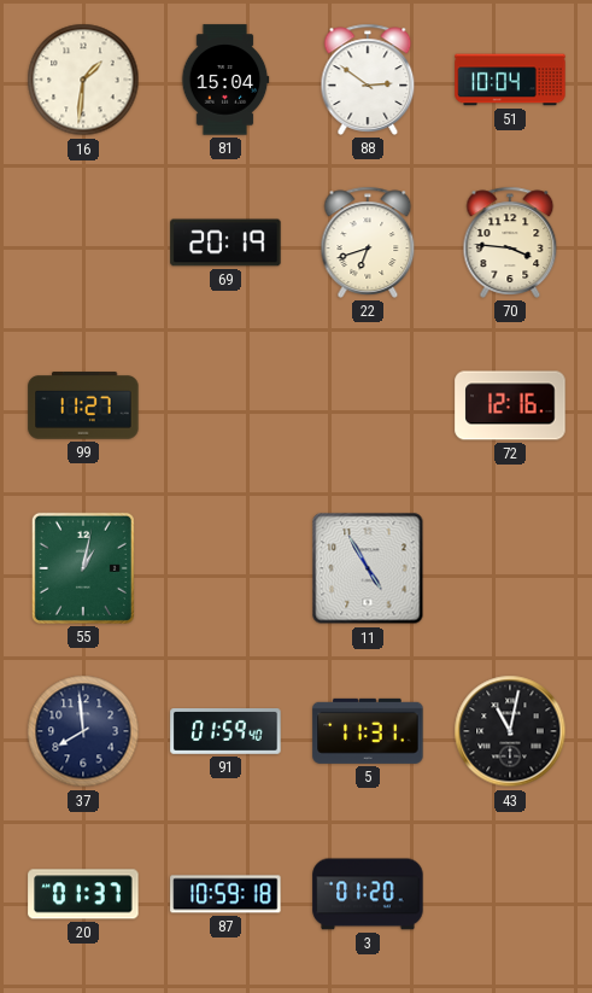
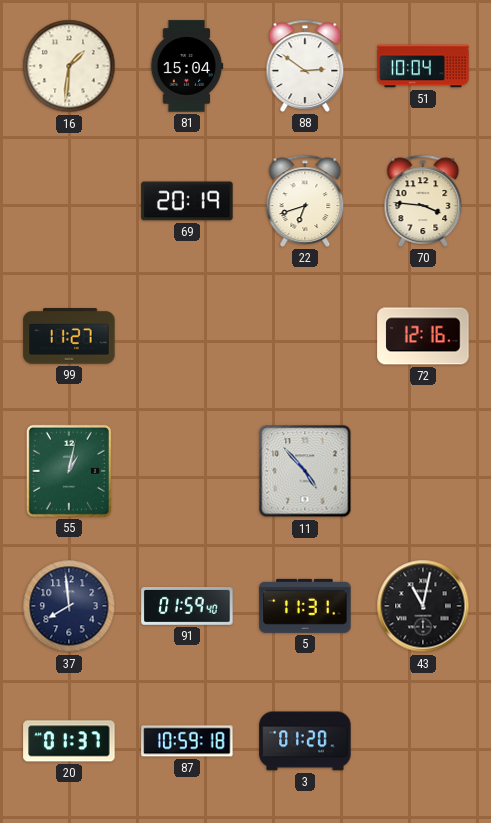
11: 4:55 -> 4:53
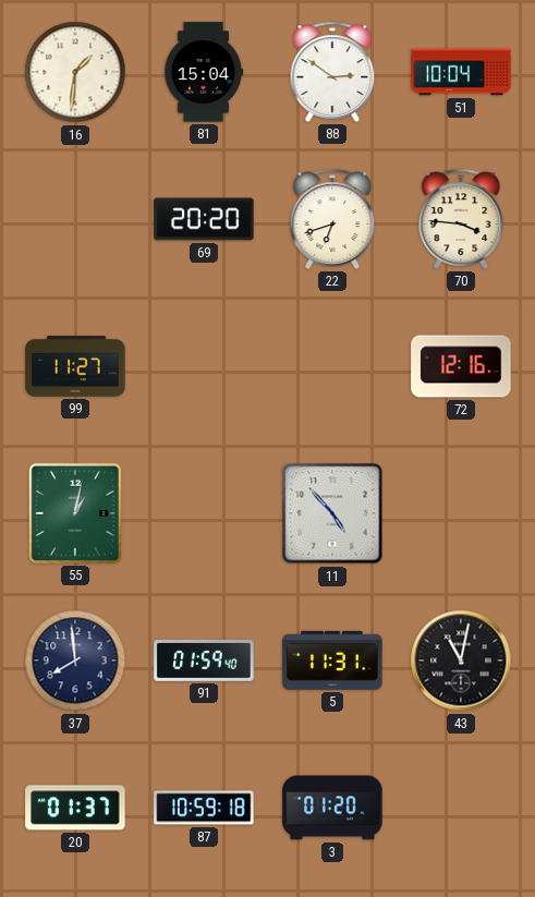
69: 20:19 -> 20:20
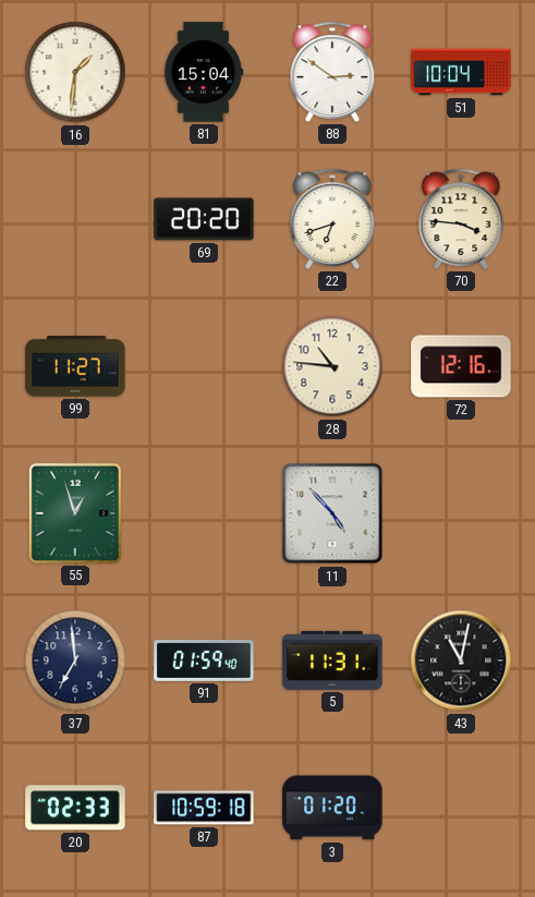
28: none -> 10:46
55: 1:02 -> 12:57
37: 7:59 -> 6:59
20: 01:37 -> 02:33
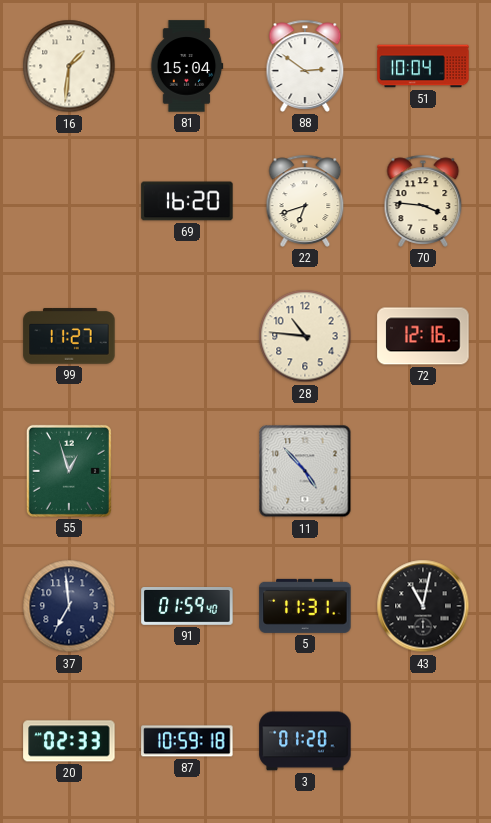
69: 20:20 -> 16:20
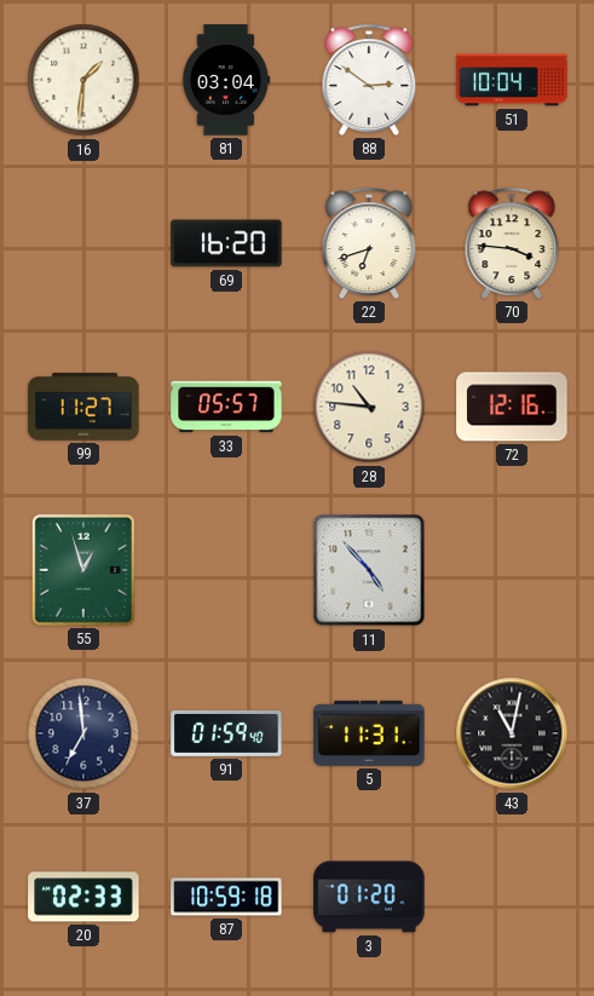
81: 15:04 -> 03:04
33: none -> 05:57
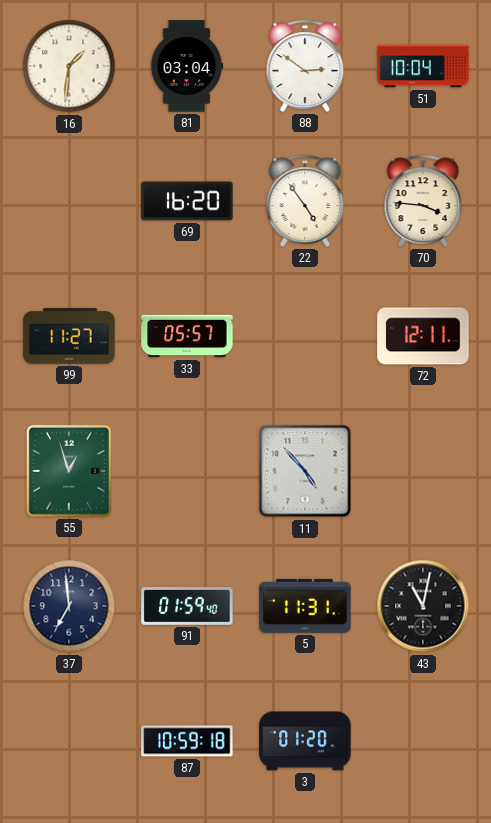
22: 6:42 -> 4:54
28: 10:46 -> none
72: 12:16 -> 12:11
20: 02:33 -> none
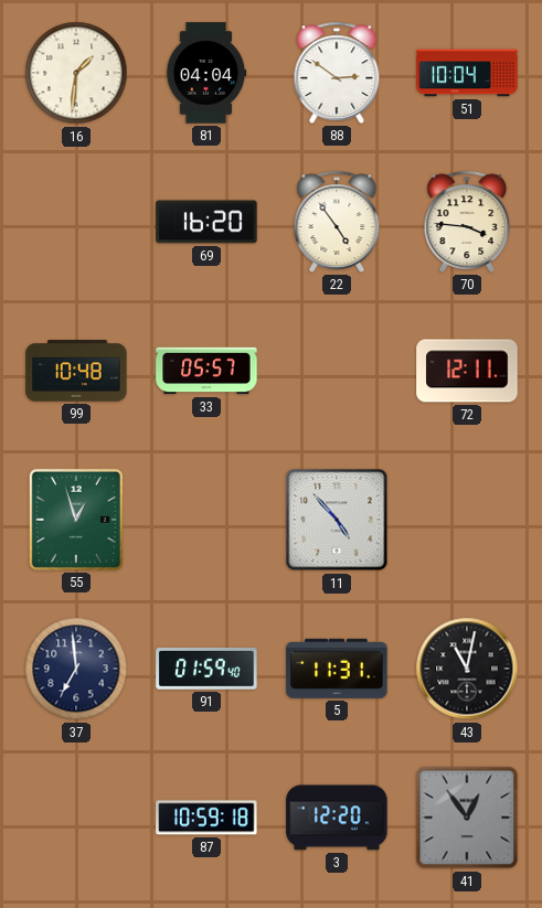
81: 03:04 -> 04:04
99: 11:27 -> 10:48
3: 01:20 -> 12:20
41: none -> 12:54
